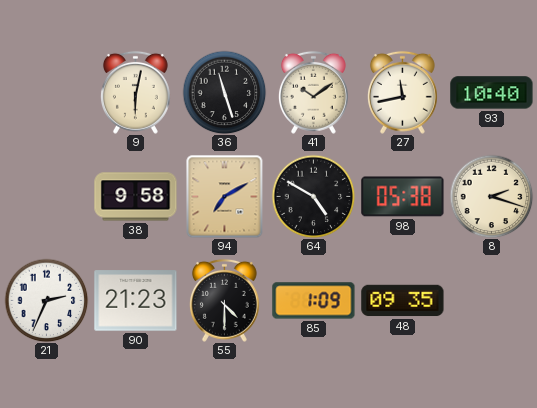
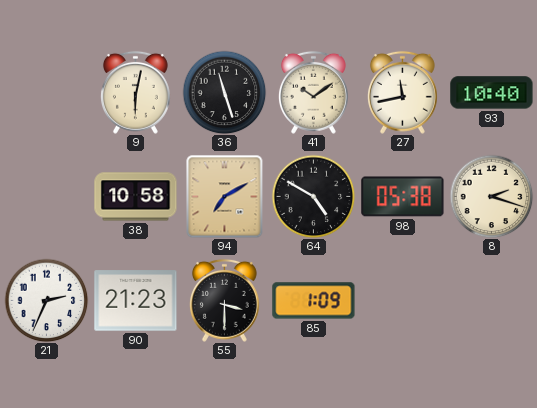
38: 9:58 -> 10:58
55: 4:30 -> 3:30
48: 09:35 -> none
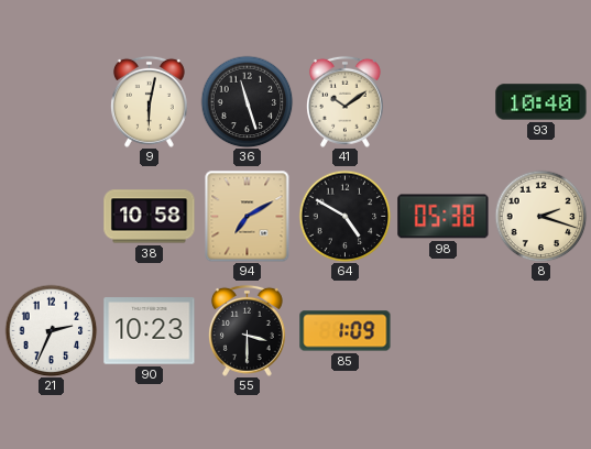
27: 11:43 -> none
90: 21:23 -> 10:23
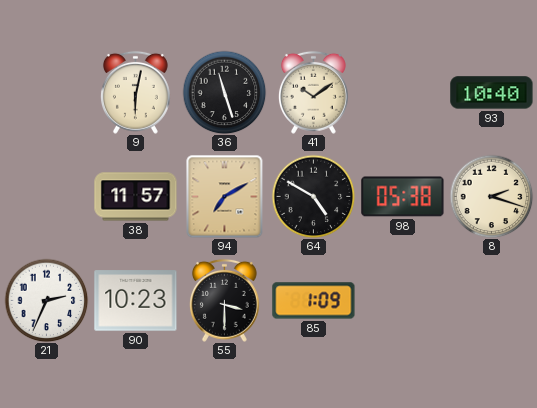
38: 10:58 -> 11:57
